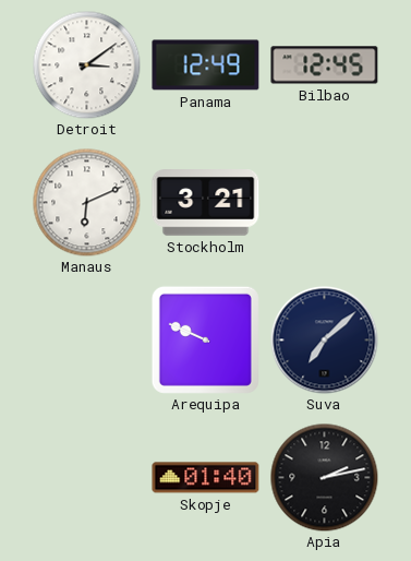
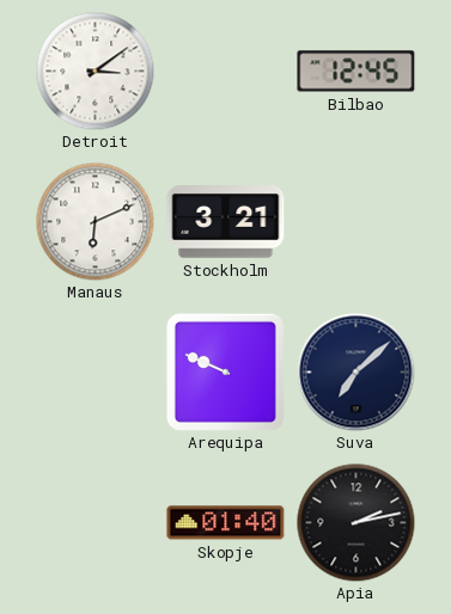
Panama: 12:49 -> none
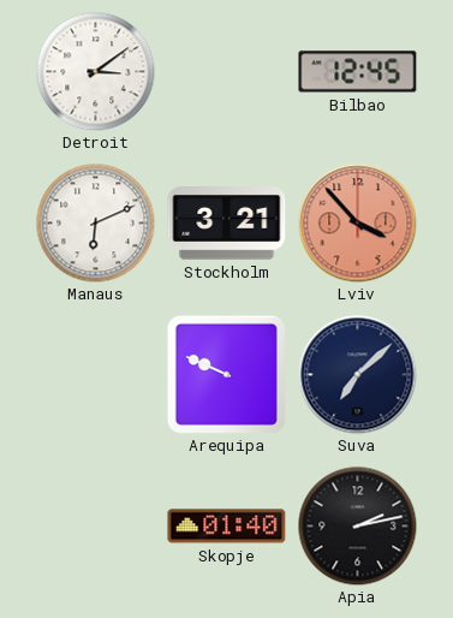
Lviv: none -> 3:53
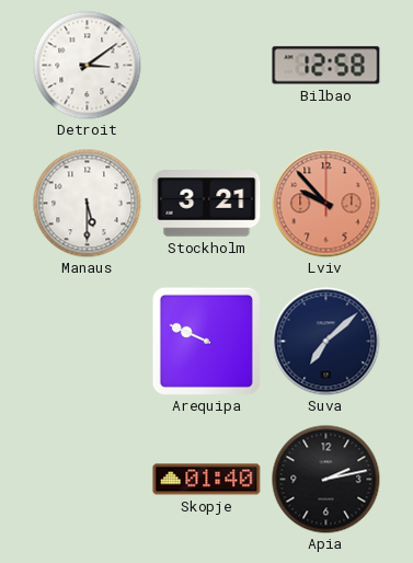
Bilbao: 12:45 -> 12:58
Manaus: 6:11 -> 5:30
Lviv: 3:53 -> 9:53
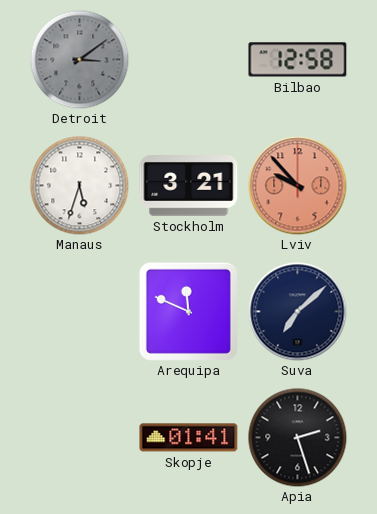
Detroit dial: white -> grey
Manaus: 5:30 -> 5:33
Arequipa: 9:49 -> 11:49
Skopje: 01:40 -> 01:41
Apia: 2:13 -> 2:27
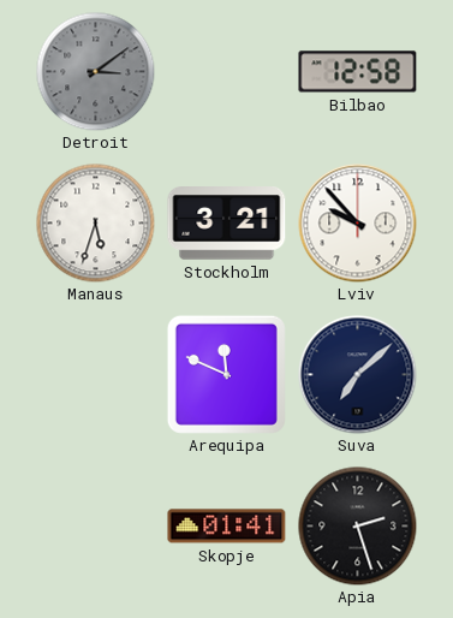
Lviv dial: salmon -> white
